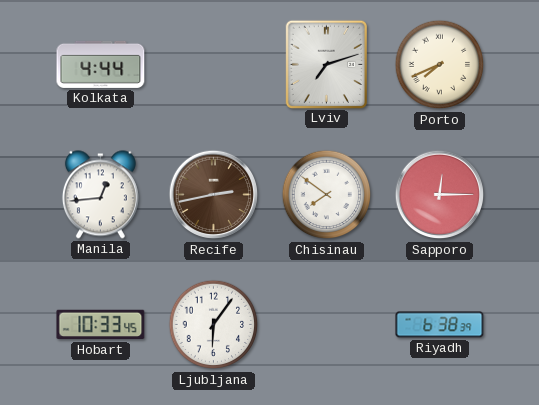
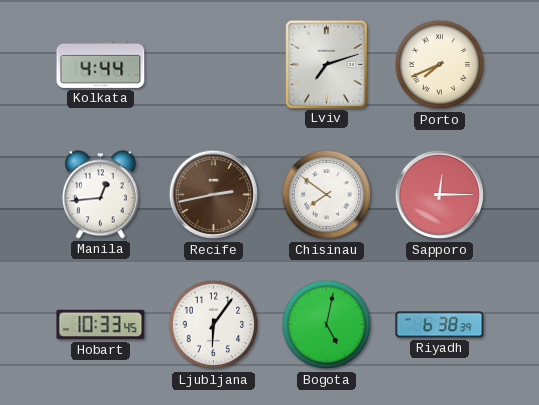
Bogota: none -> 5:02
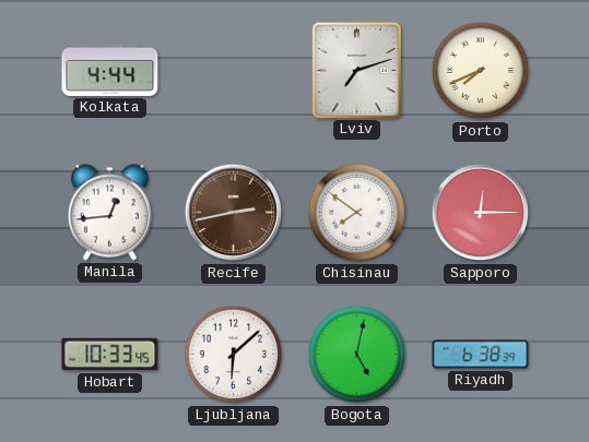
Ljubljana: 6:06 -> 6:08
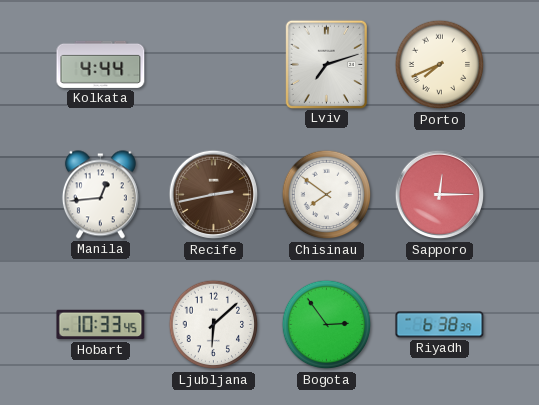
Bogota: 5:02 -> 2:54
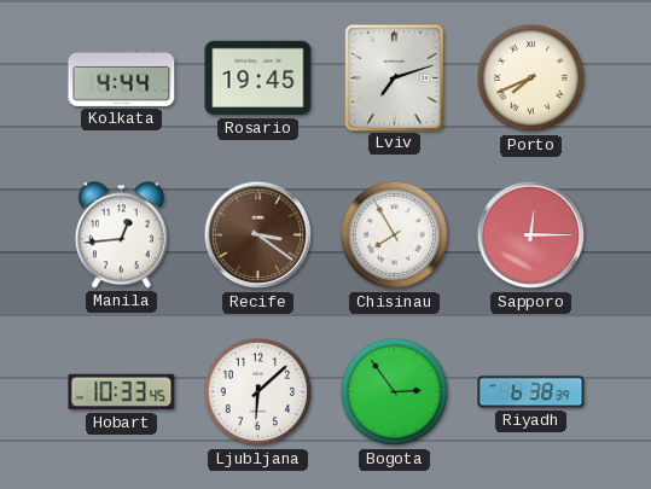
Rosario: none -> 19:45
Recife: 2:43 -> 3:21
Chisinau: 7:51 -> 7:55
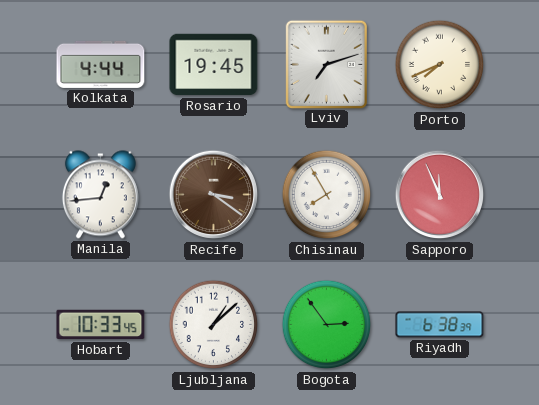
Sapporo: 12:15 -> 11:56
Ljubljana: 6:08 -> 1:08
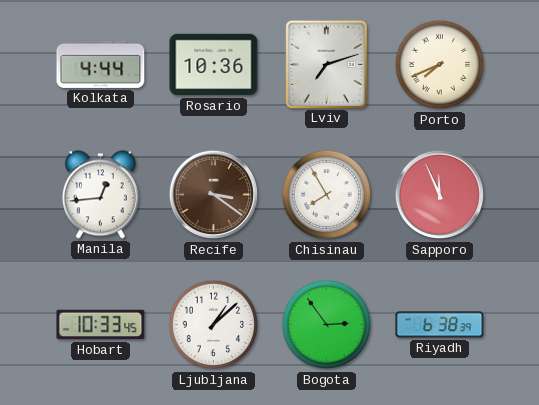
Rosario: 19:45 -> 10:36
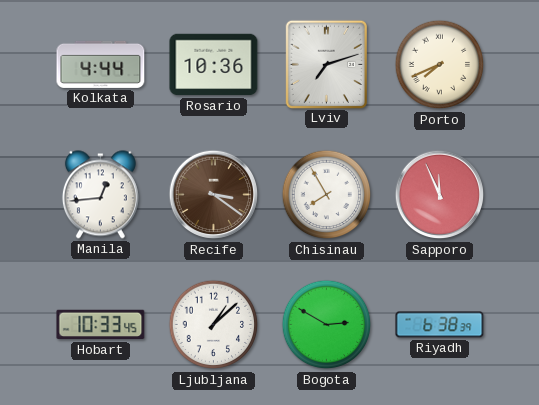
Bogota: 2:54 -> 2:50
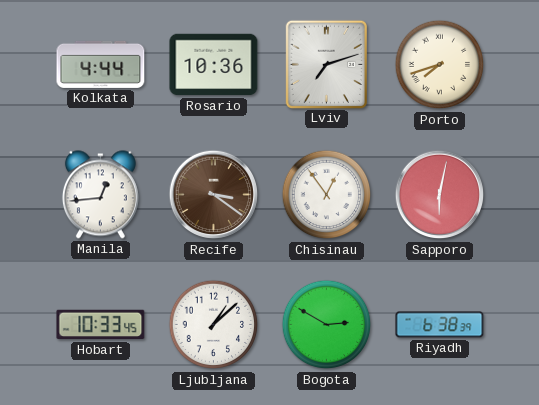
Porto: 7:41 -> 7:42
Chisinau: 7:55 -> 12:54
Sapporo: 11:56 -> 6:02
